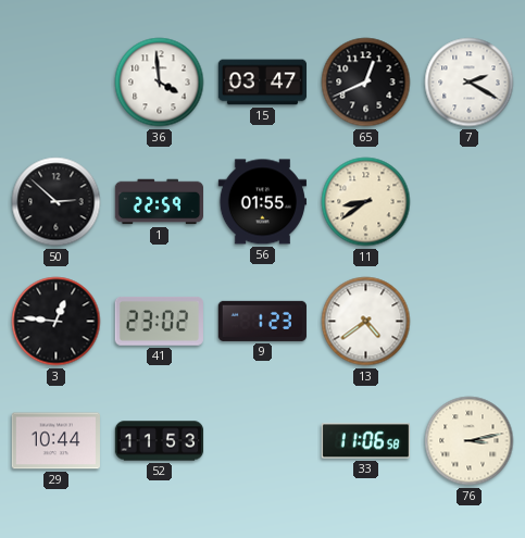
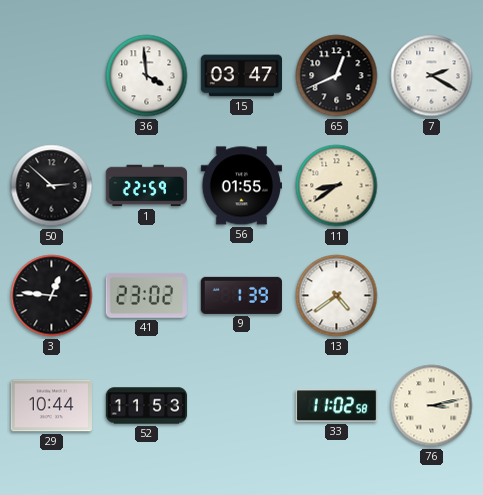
9: 1:23 -> 1:39
33: 11:06 -> 11:02
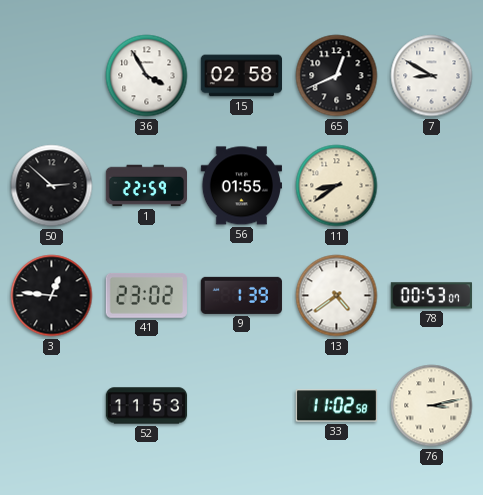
36: 3:59 -> 3:55
15: 03:47 -> 02:58
7: 2:20 -> 8:50
78: none -> 00:53
29: 10:44 -> none
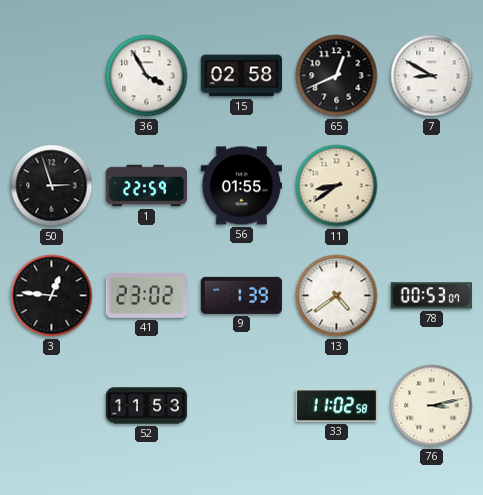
50: 2:52 -> 2:57
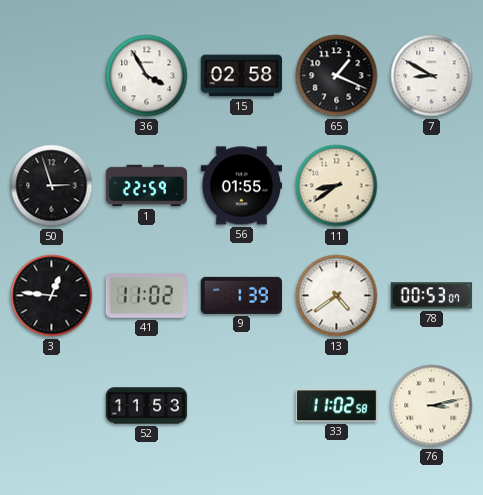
65: 12:41 -> 1:19
41: 23:02 -> 11:02
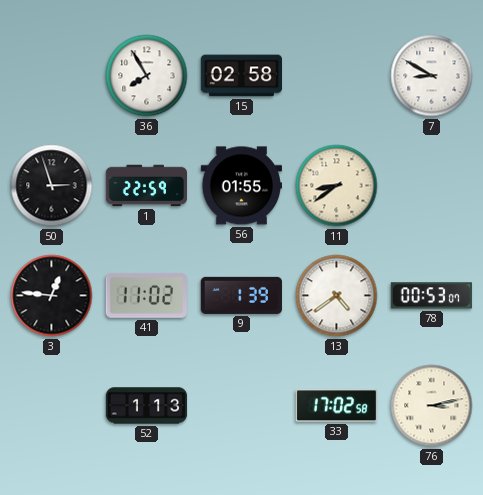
36: 3:55 -> 7:55
65: 1:19 -> none
52: 11:53 -> 1:13
33: 11:02 -> 17:02
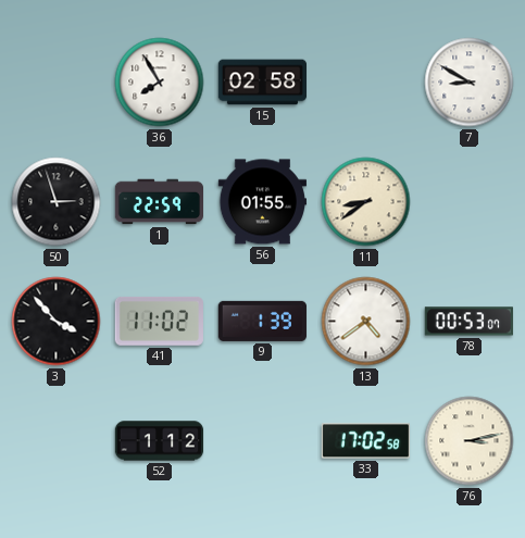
3: 12:46 -> 3:53
52: 1:13 -> 1:12
